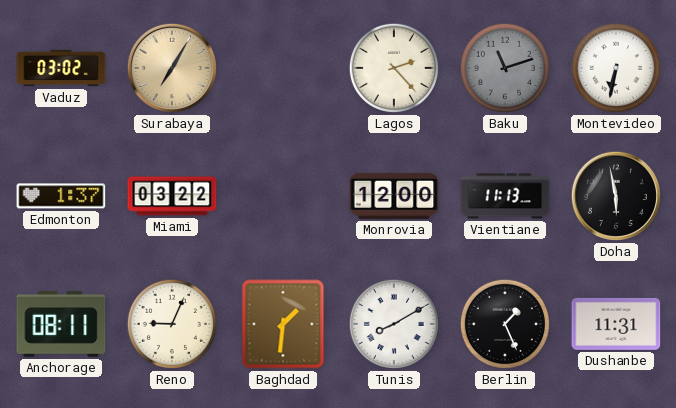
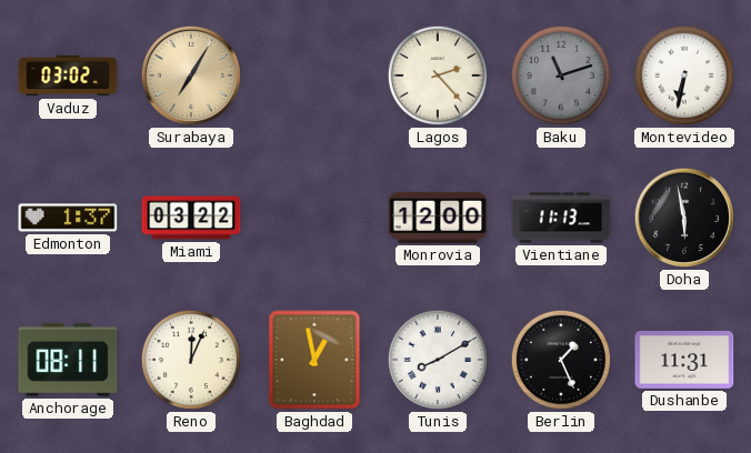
Reno: 9:04 -> 12:04
Baghdad: 1:31 -> 12:58
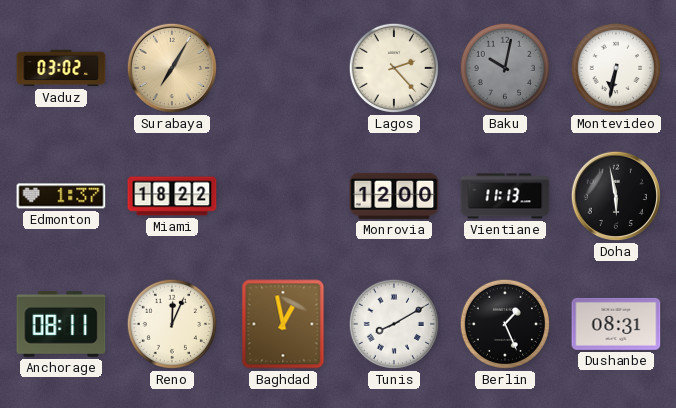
Baku: 11:12 -> 10:02
Miami: 03:22 -> 18:22
Dushanbe: 11:31 -> 08:31
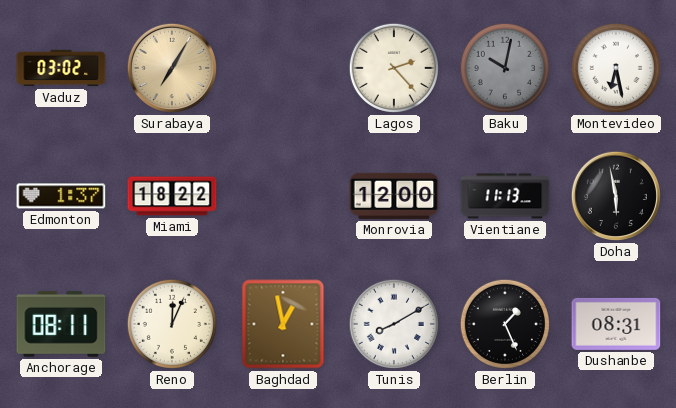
Montevideo: 6:32 -> 6:28
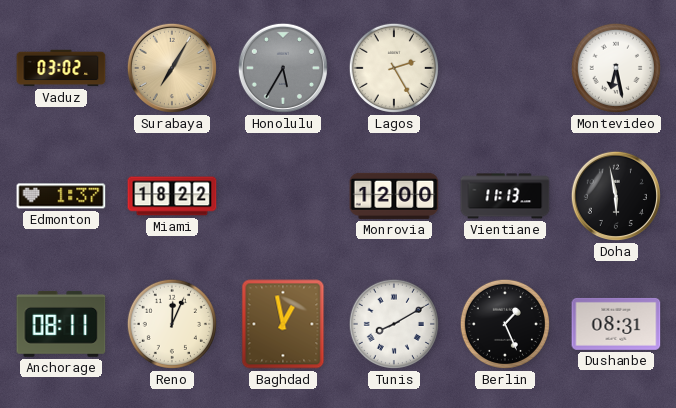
Honolulu: none -> 5:35
Lagos: 2:23 -> 2:25
Baku: 10:02 -> none
